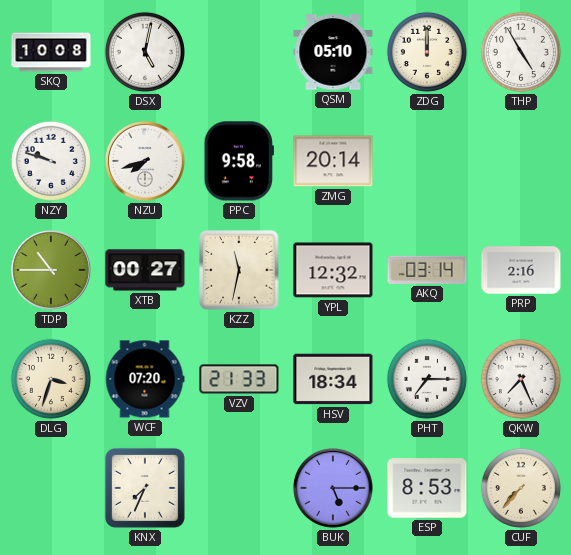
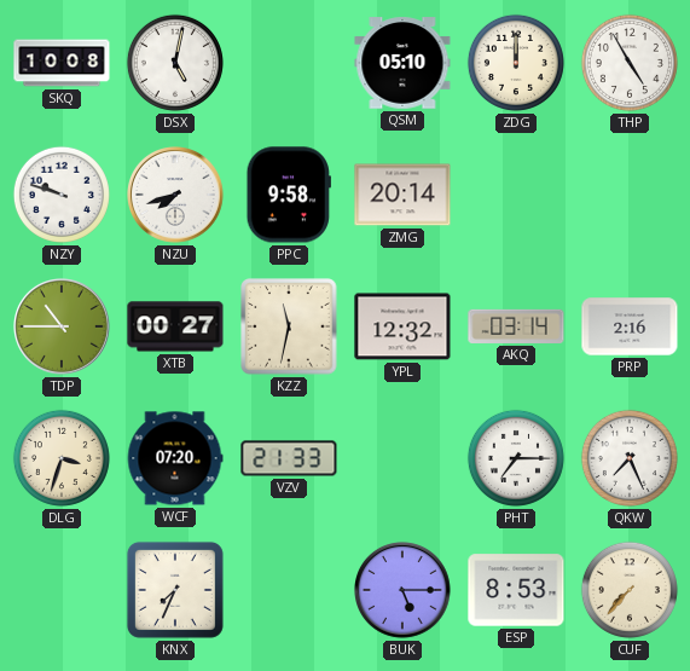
HSV: 18:34 -> none
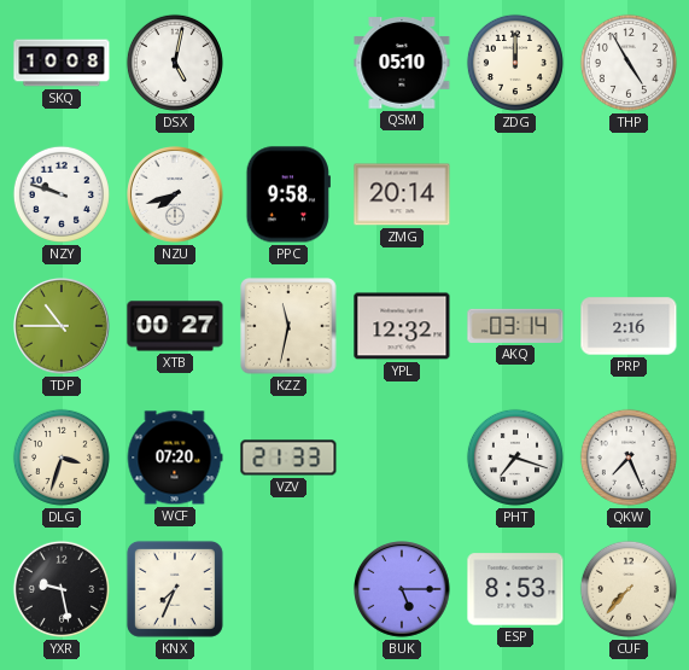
PHT: 7:15 -> 7:18
YXR: none -> 9:28
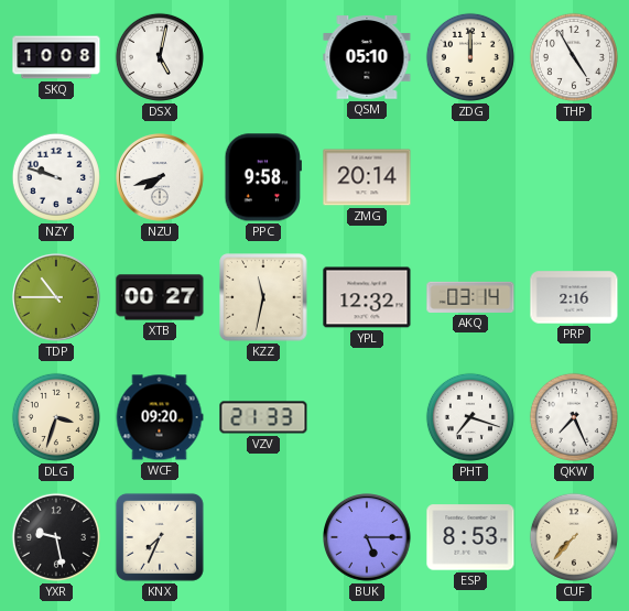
WCF: 07:20 -> 09:20
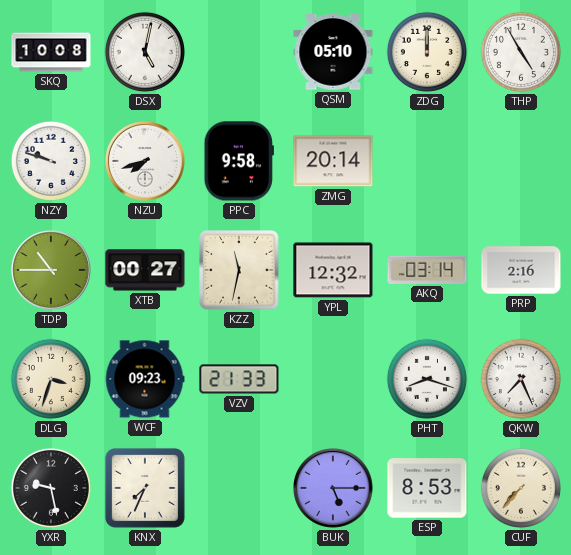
WCF: 09:20 -> 09:23
PHT: 7:18 -> 8:18
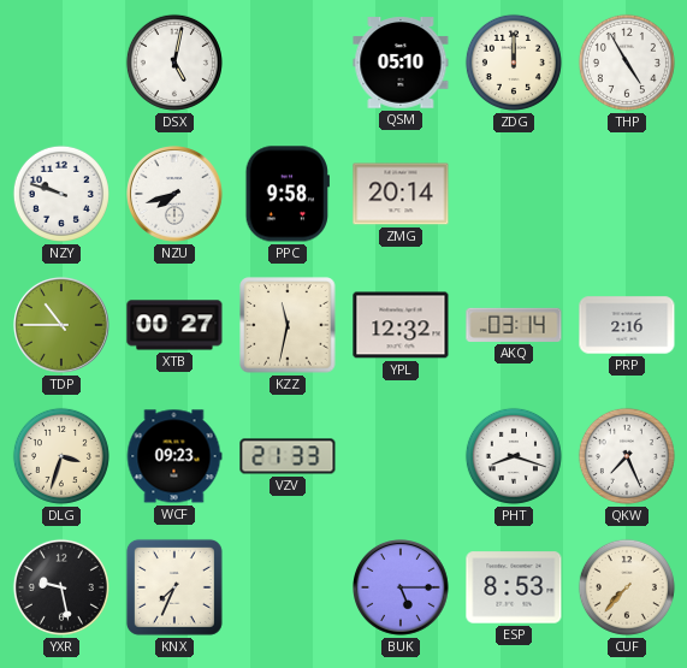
SKQ: 10:08 -> none
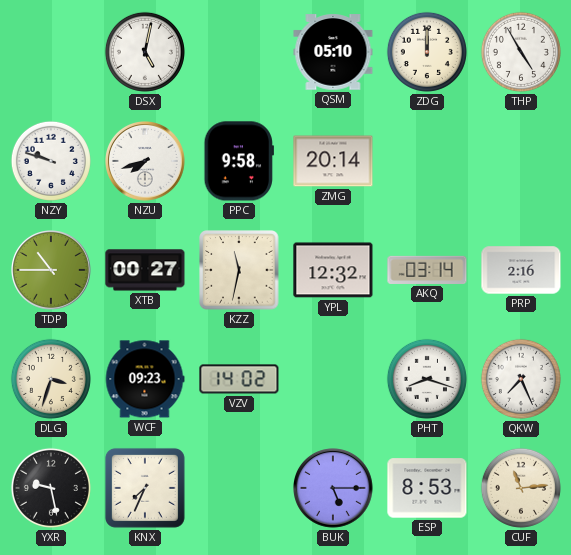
VZV: 21:33 -> 14:02
CUF: 7:37 -> 11:14
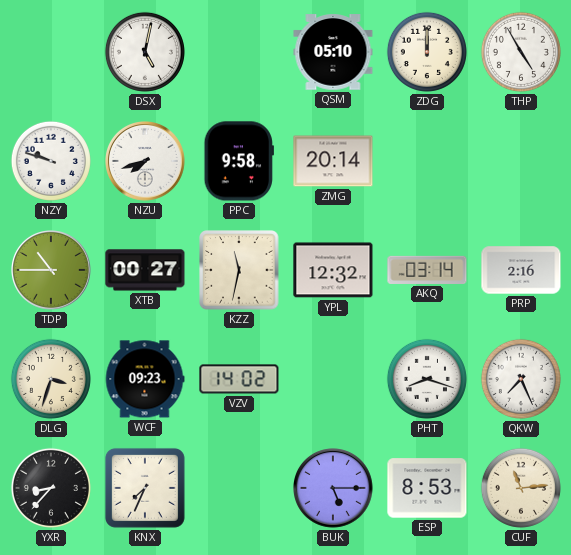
YXR: 9:28 -> 8:37
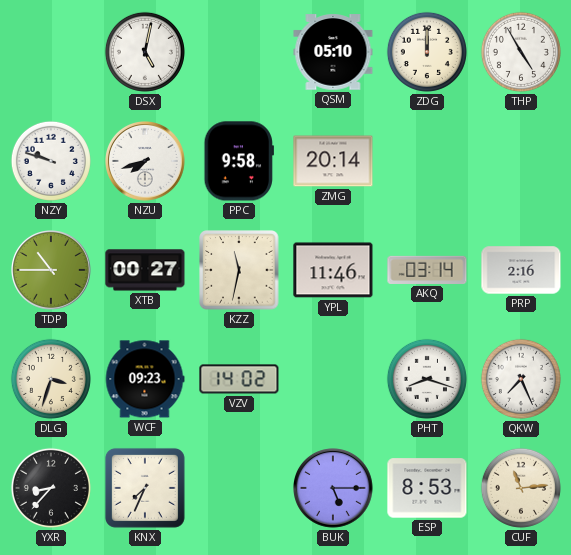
YPL: 12:32 -> 11:46
